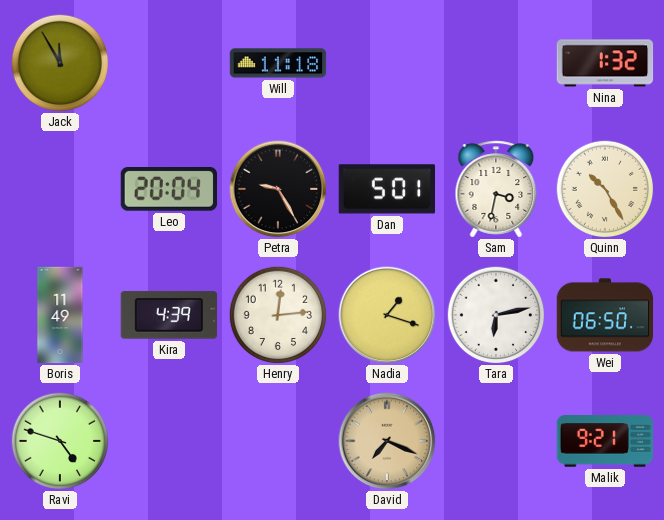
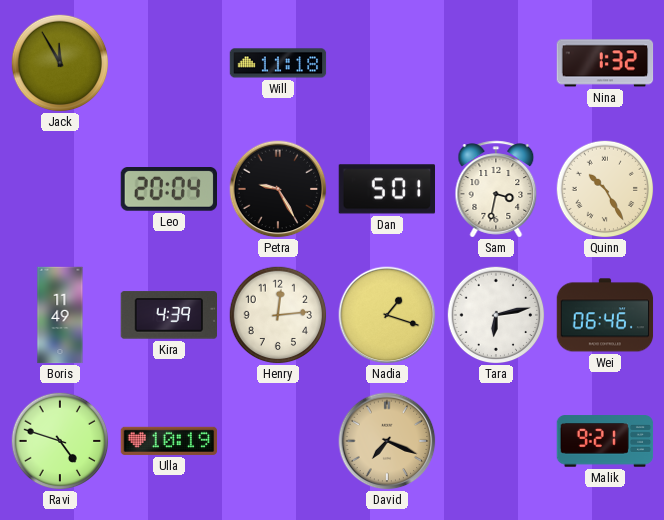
Wei: 06:50 -> 06:46
Ulla: none -> 10:19
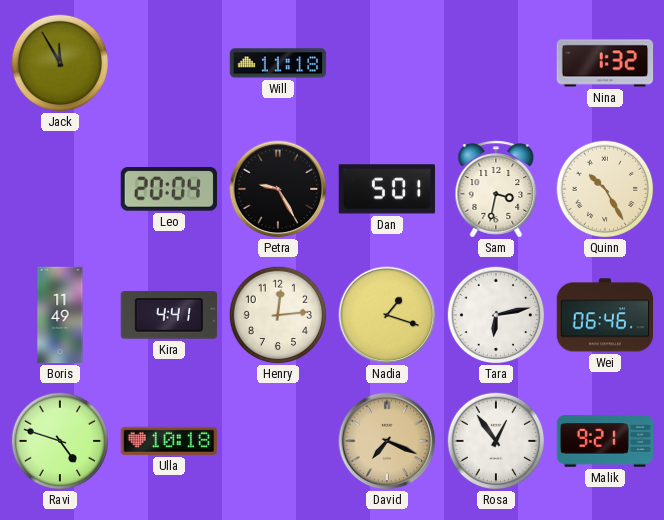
Kira: 4:39 -> 4:41
Ulla: 10:19 -> 10:18
Rosa: none -> 12:54
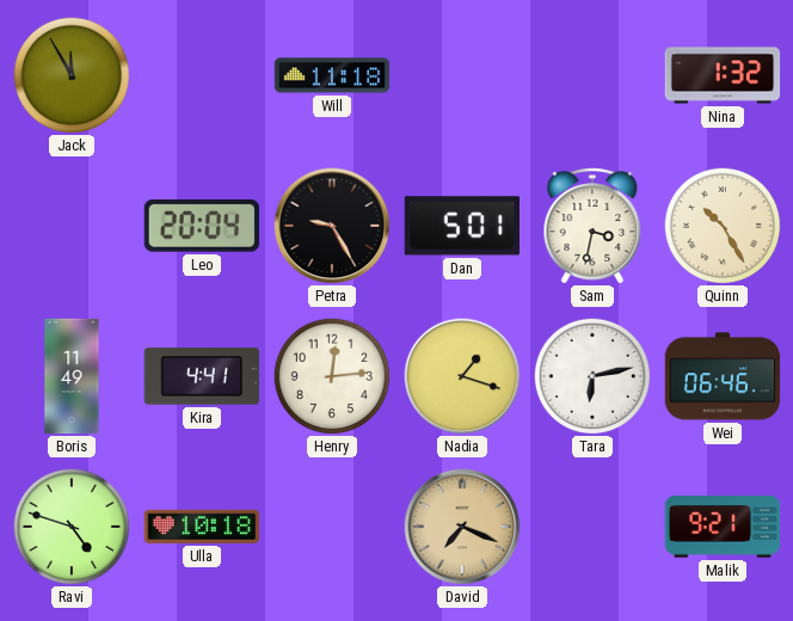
Rosa: 12:54 -> none
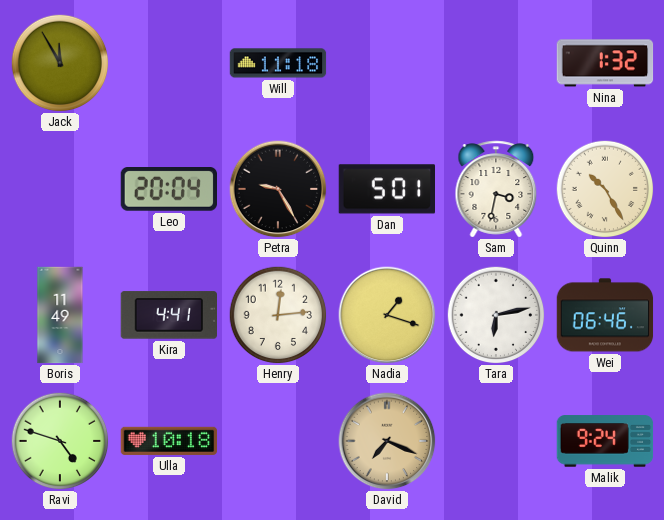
Malik: 9:21 -> 9:24
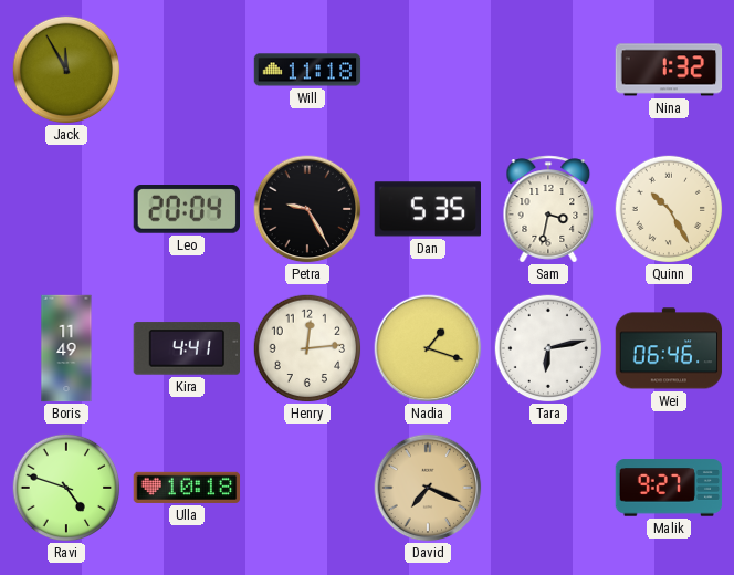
Dan: 5:01 -> 5:35
Malik: 9:24 -> 9:27
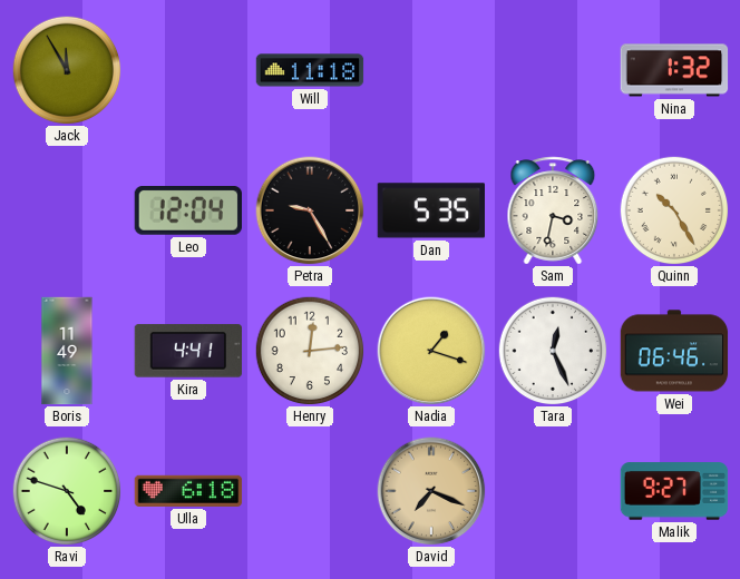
Leo: 20:04 -> 12:04
Tara: 6:13 -> 12:26
Ulla: 10:18 -> 6:18
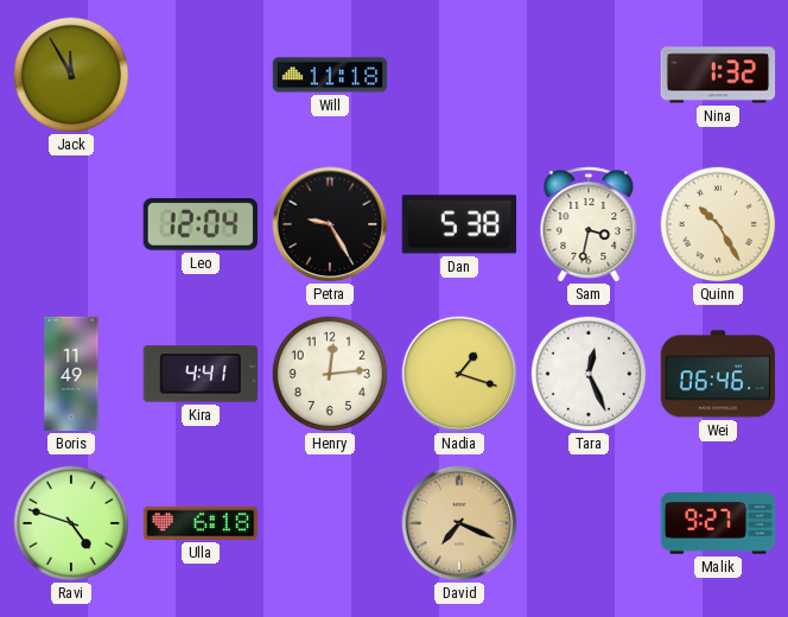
Dan: 5:35 -> 5:38
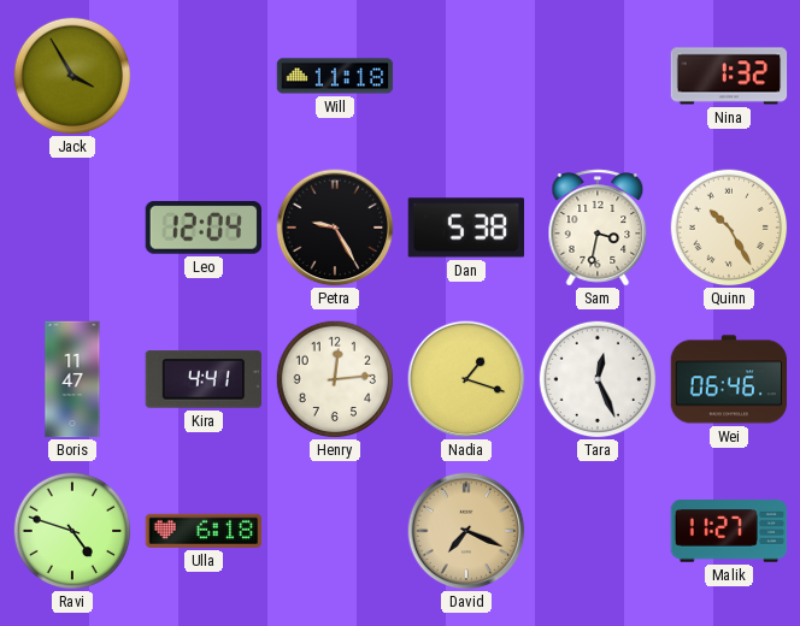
Jack: 11:55 -> 3:55
Boris: 11:49 -> 11:47
Malik: 9:27 -> 11:27
